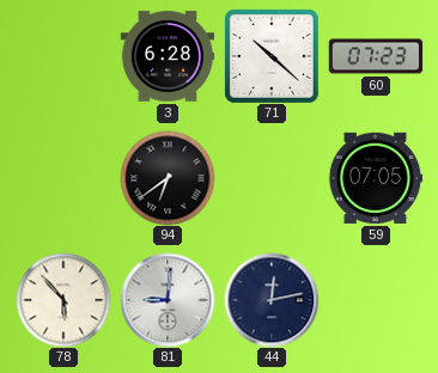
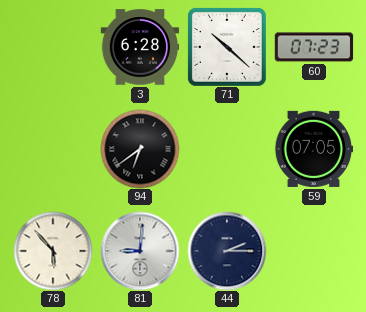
44: 12:13 -> 2:15
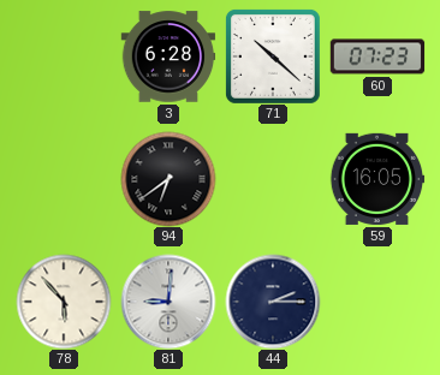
59: 07:05 -> 16:05
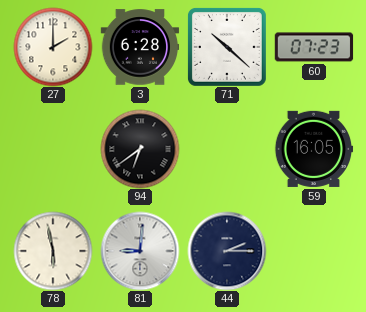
27: none -> 2:00
78: 5:53 -> 5:58
